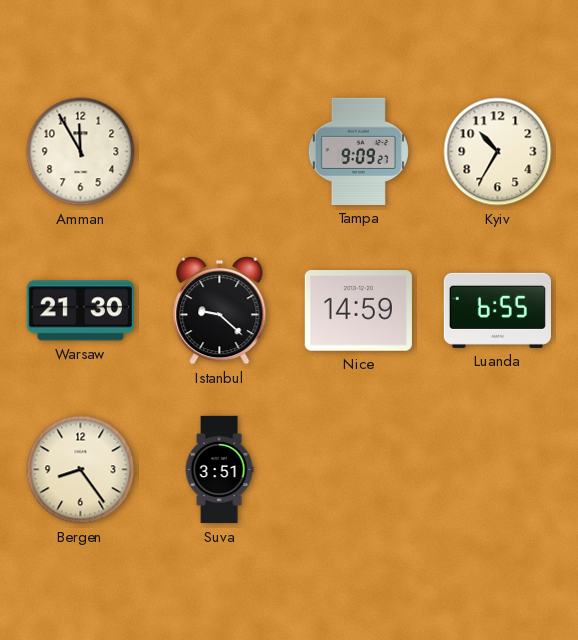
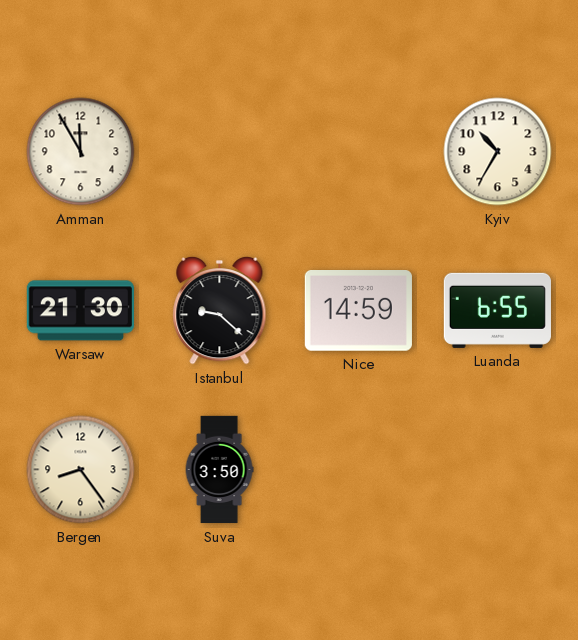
Tampa: 9:09 -> none
Suva: 3:51 -> 3:50
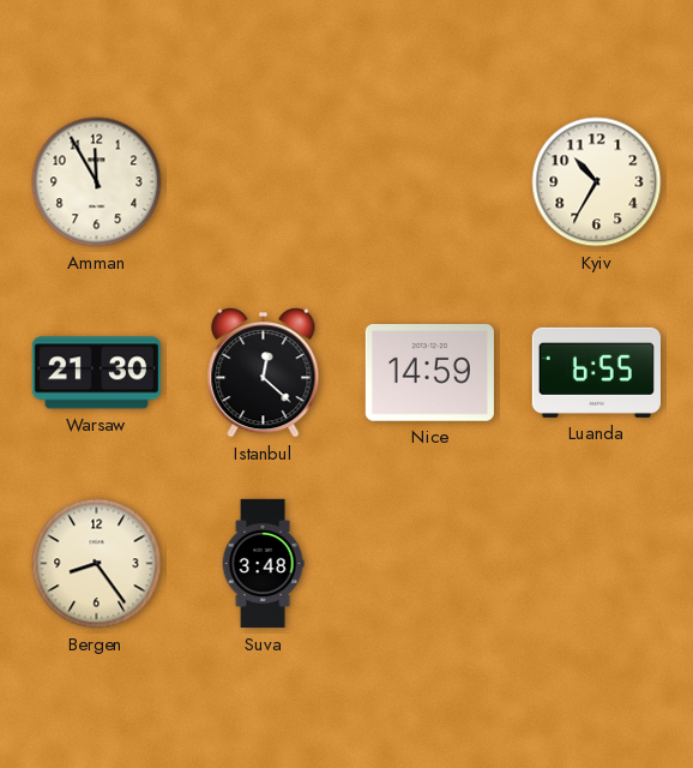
Istanbul: 9:22 -> 12:22
Suva: 3:50 -> 3:48
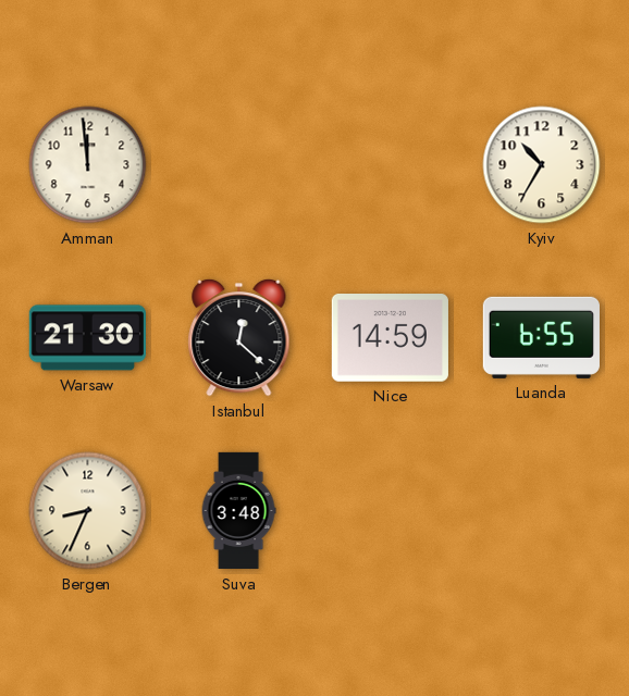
Amman: 11:55 -> 11:59
Bergen: 8:24 -> 8:34
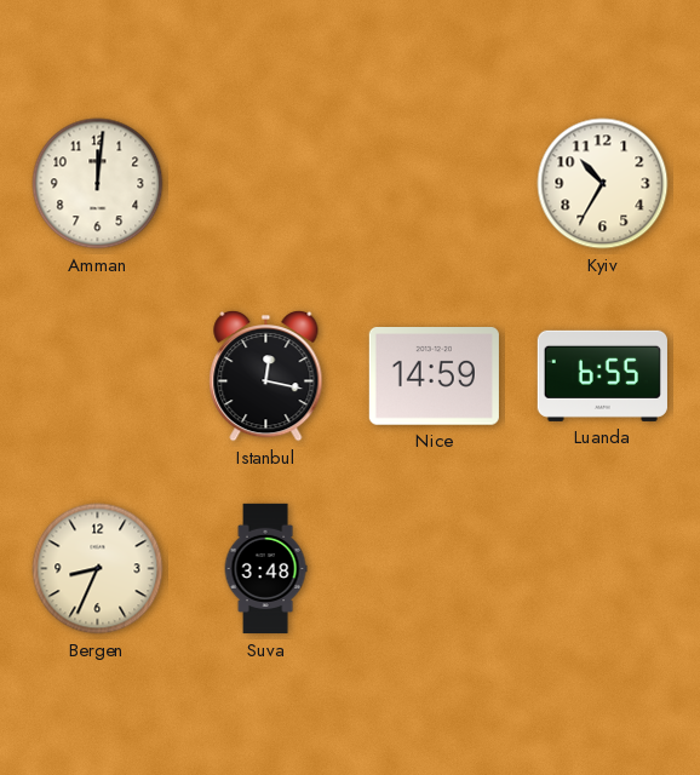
Amman: 11:59 -> 12:01
Warsaw: 21:30 -> none
Istanbul: 12:22 -> 12:17
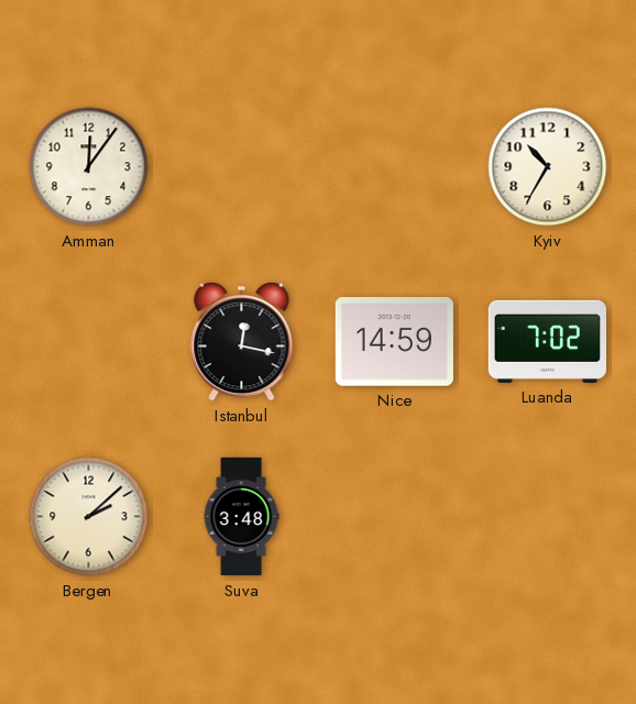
Amman: 12:01 -> 12:06
Luanda: 6:55 -> 7:02
Bergen: 8:34 -> 2:08
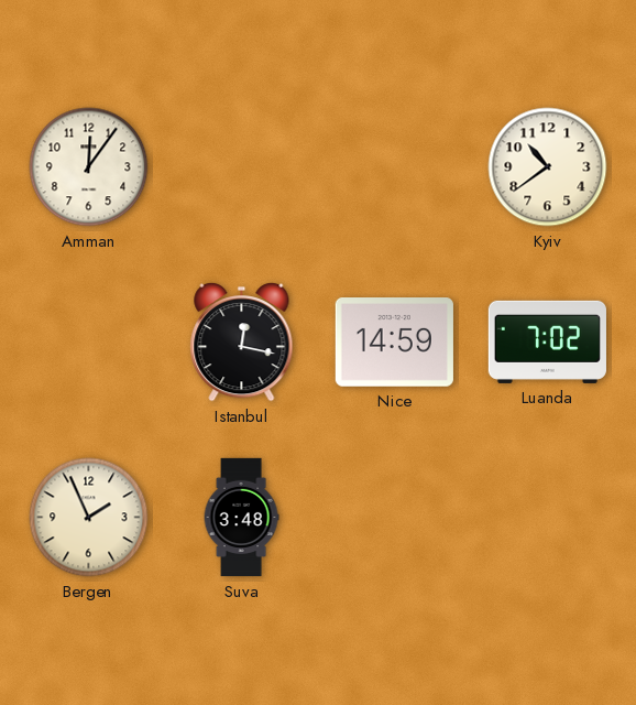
Kyiv: 10:35 -> 10:39
Bergen: 2:08 -> 1:56
